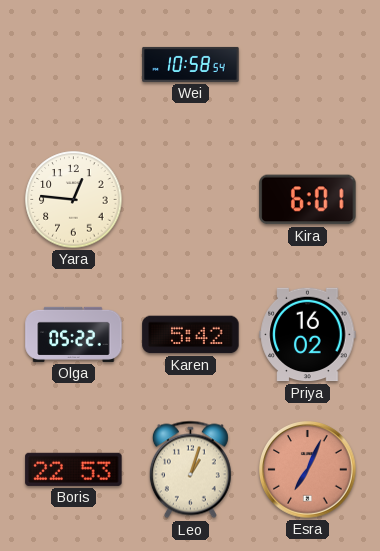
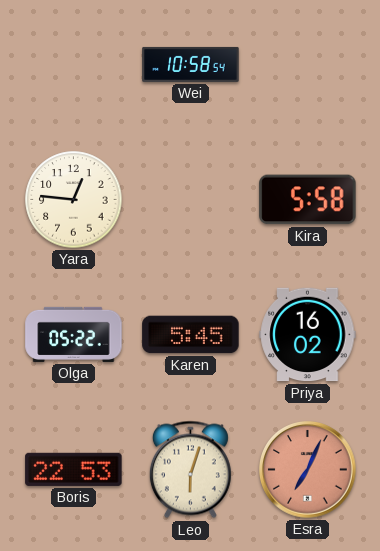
Kira: 6:01 -> 5:58
Karen: 5:42 -> 5:45
Leo: 1:03 -> 6:03
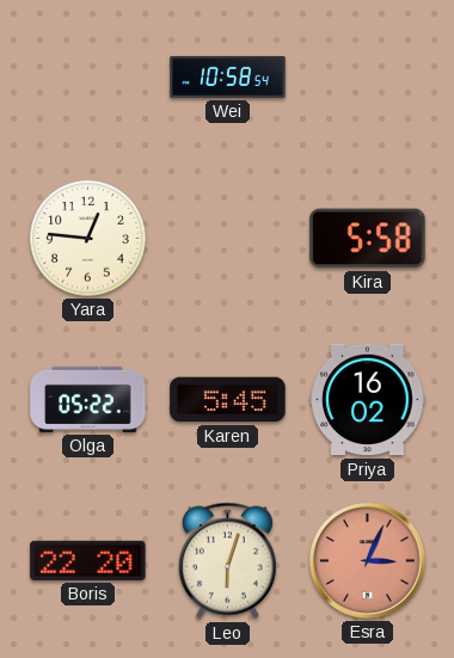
Boris: 22:53 -> 22:20
Esra: 7:04 -> 3:04
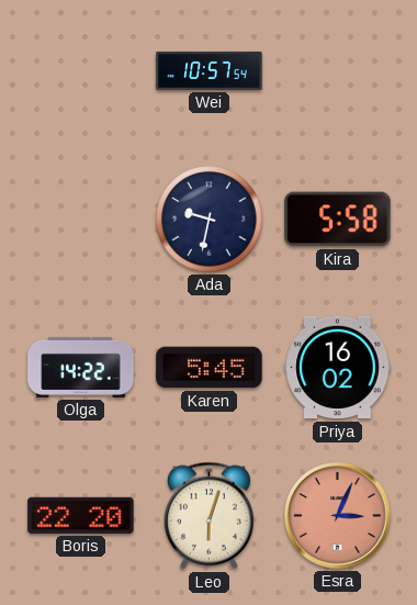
Wei: 10:58 -> 10:57
Yara: 12:46 -> none
Ada: none -> 9:32
Olga: 05:22 -> 14:22
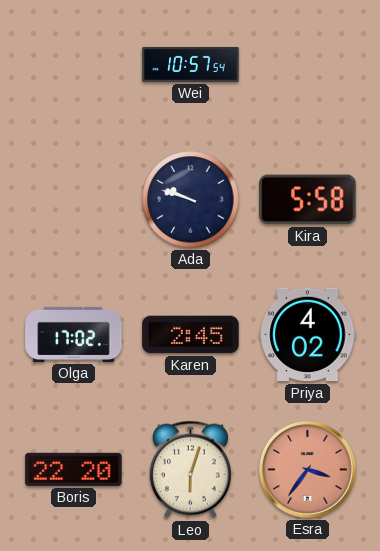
Ada: 9:32 -> 9:48
Olga: 14:22 -> 17:02
Karen: 5:45 -> 2:45
Priya: 16:02 -> 4:02
Esra: 3:04 -> 3:36
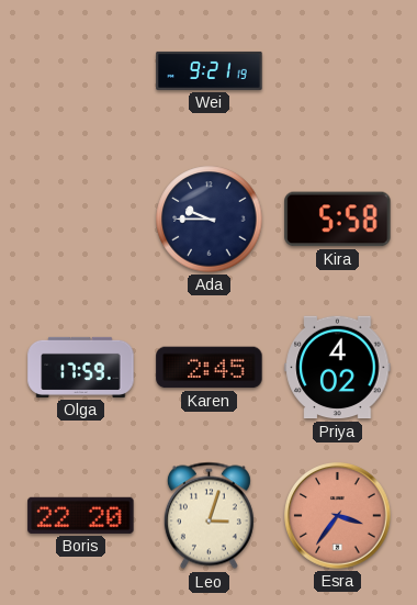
Wei: 10:57 -> 9:21
Ada: 9:48 -> 9:45
Olga: 17:02 -> 17:59
Leo: 6:03 -> 3:03
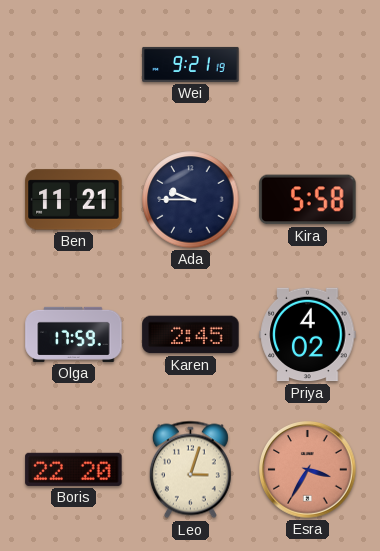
Ben: none -> 11:21
Esra: 3:36 -> 3:35
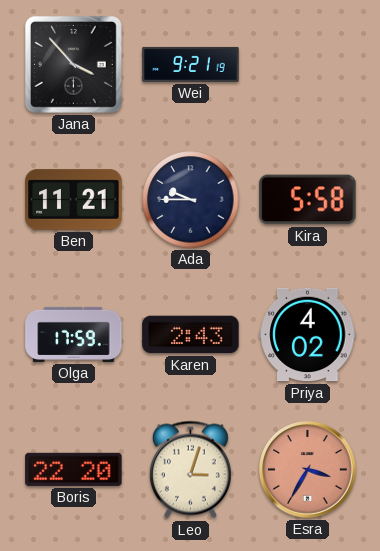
Jana: none -> 3:53
Karen: 2:45 -> 2:43
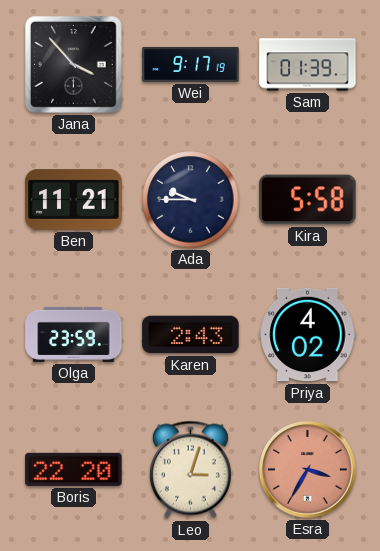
Wei: 9:21 -> 9:17
Sam: none -> 01:39
Olga: 17:59 -> 23:59
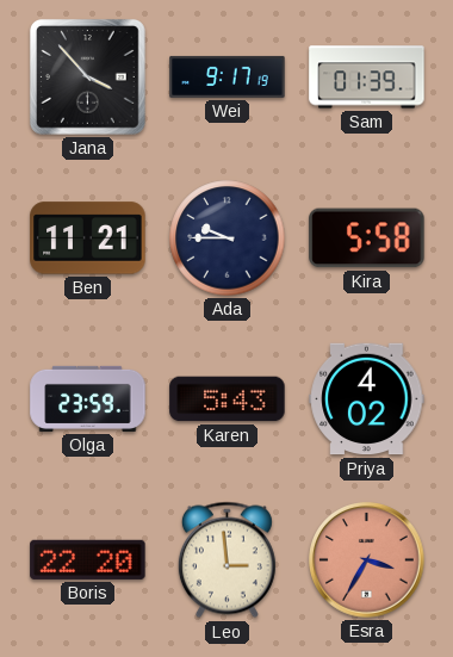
Karen: 2:43 -> 5:43
Leo: 3:03 -> 2:59
